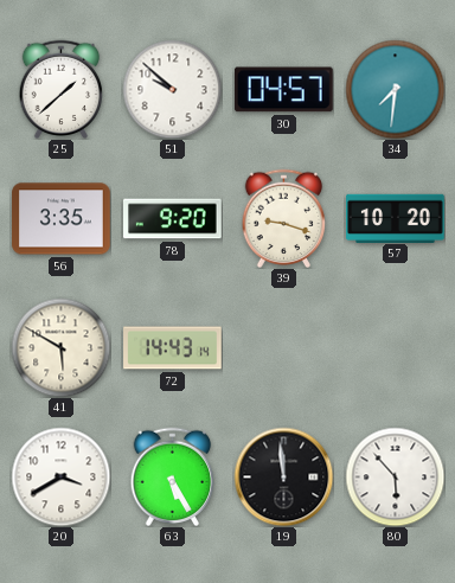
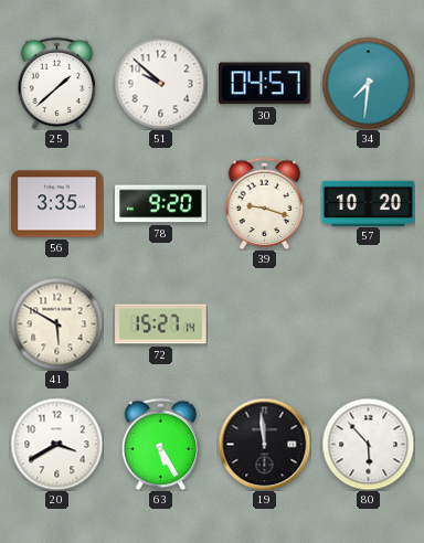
72: 14:43 -> 15:27
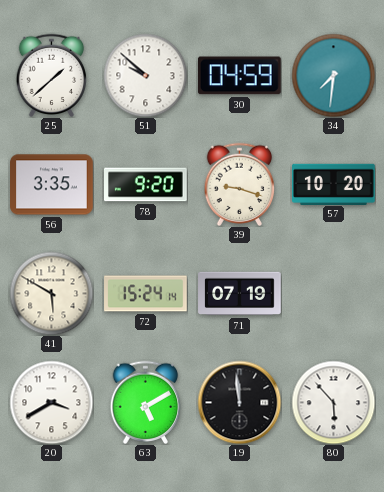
30: 04:57 -> 04:59
72: 15:27 -> 15:24
71: none -> 07:19
63: 5:25 -> 5:10
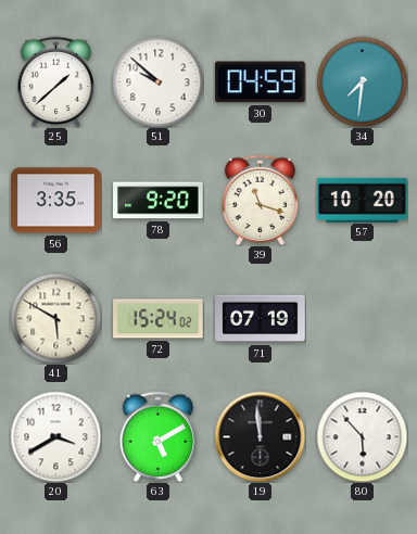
39: 9:18 -> 11:18
72: 15:24:14 -> 15:24:02
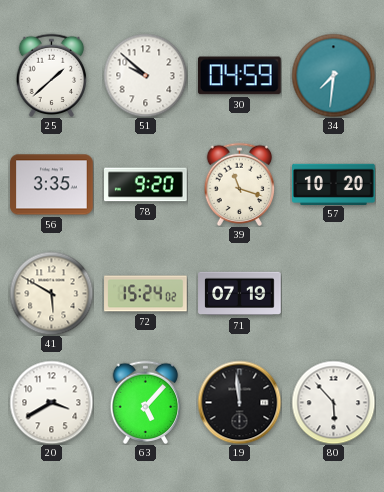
63: 5:10 -> 5:07
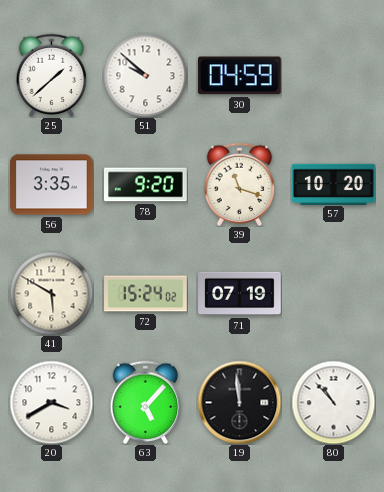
34: 7:31 -> none
80: 5:53 -> 10:53
